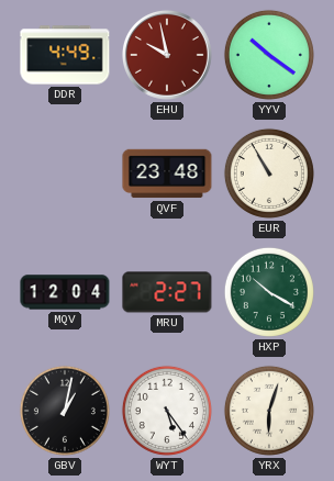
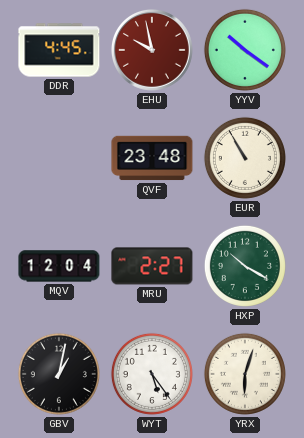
DDR: 4:49 -> 4:45
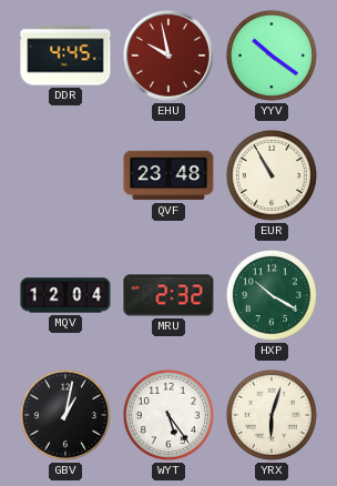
MRU: 2:27 -> 2:32
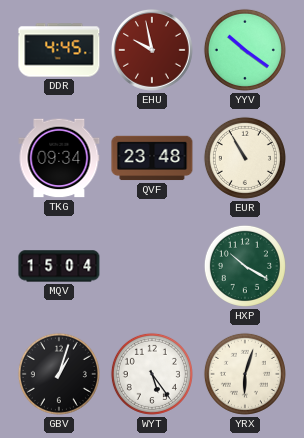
TKG: none -> 09:34
MQV: 12:04 -> 15:04
MRU: 2:32 -> none
GBV: 1:02 -> 1:03
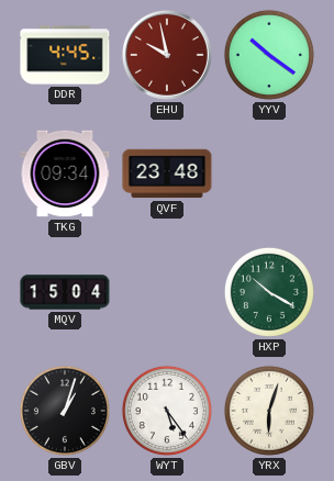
EUR: 10:55 -> none
